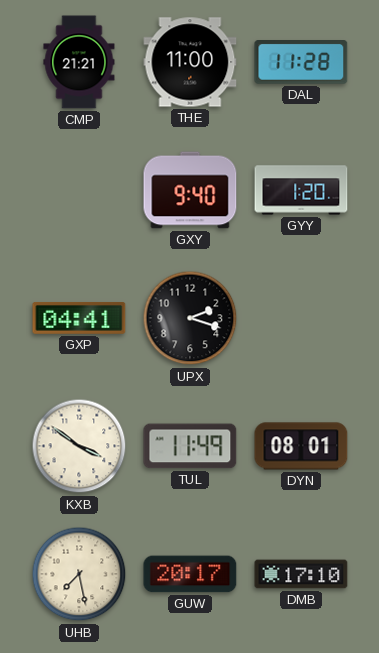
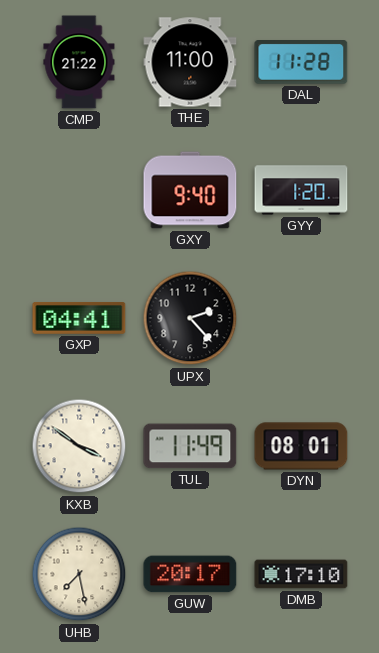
CMP: 21:21 -> 21:22
UPX: 2:18 -> 2:23
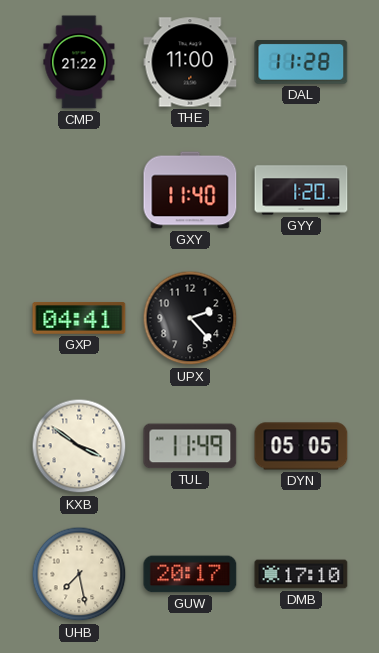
GXY: 9:40 -> 11:40
DYN: 08:01 -> 05:05
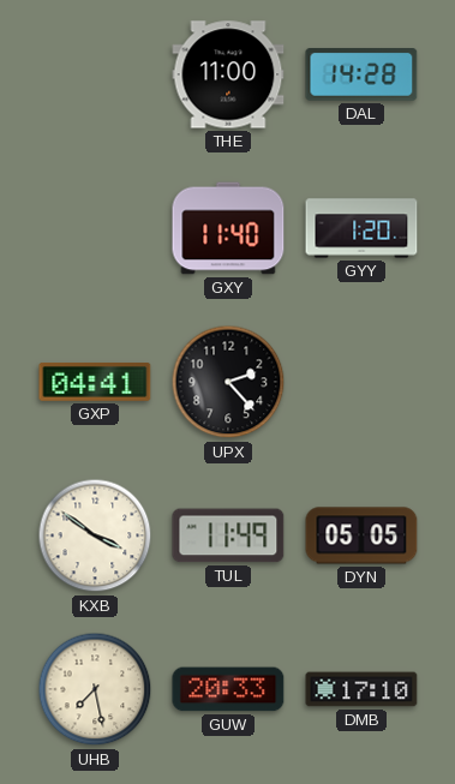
CMP: 21:22 -> none
DAL: 11:28 -> 14:28
GUW: 20:17 -> 20:33
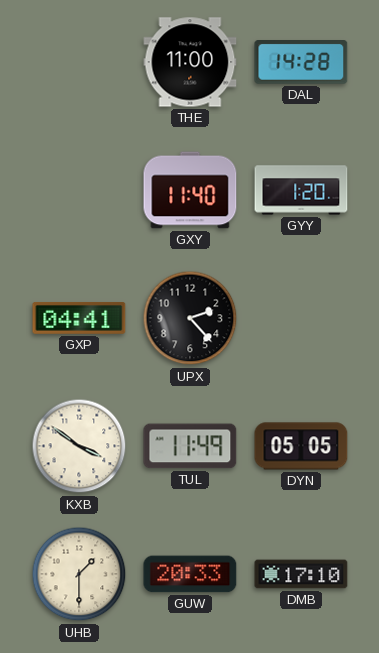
UHB: 7:28 -> 1:30
